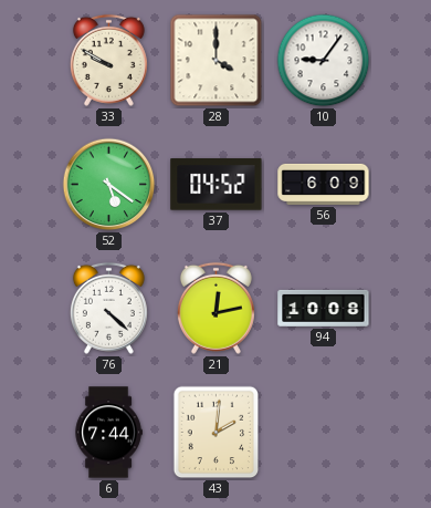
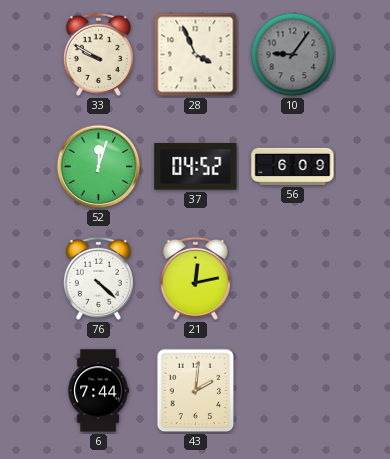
28: 4:00 -> 3:56
10 dial: white -> grey
52: 5:21 -> 12:03
94: 10:08 -> none
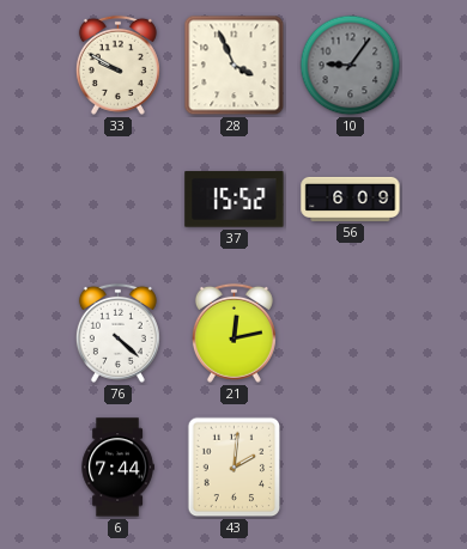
52: 12:03 -> none
37: 04:52 -> 15:52
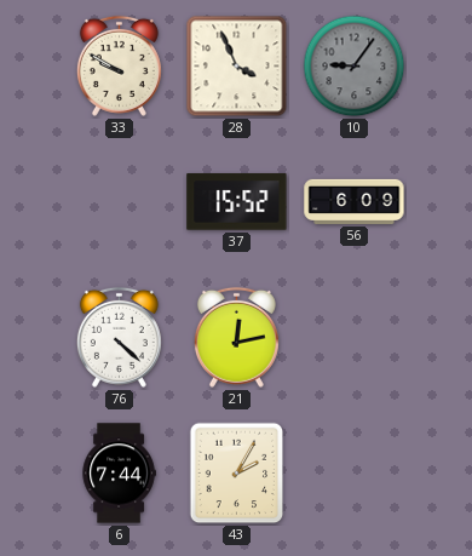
43: 2:01 -> 2:05
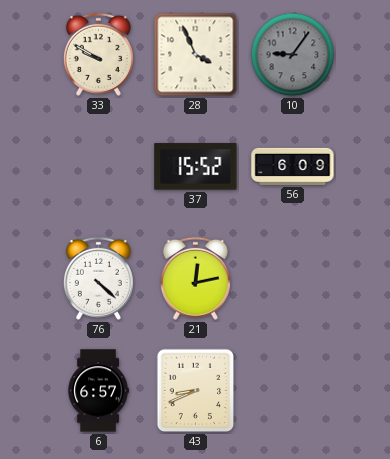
6: 7:44 -> 6:57
43: 2:05 -> 8:41
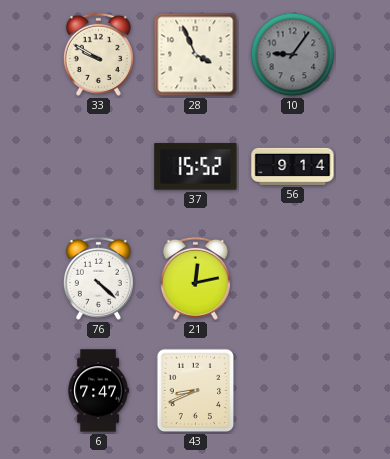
56: 6:09 -> 9:14
6: 6:57 -> 7:47
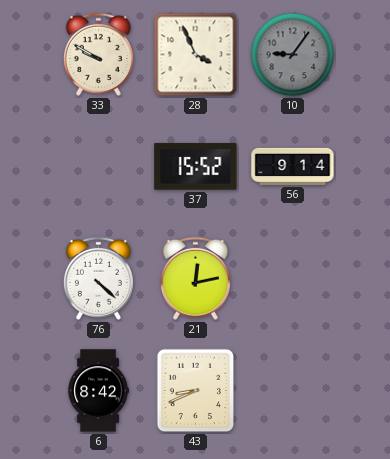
6: 7:47 -> 8:42
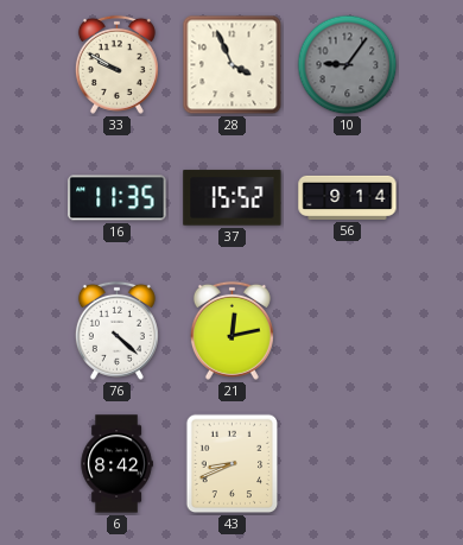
16: none -> 11:35
